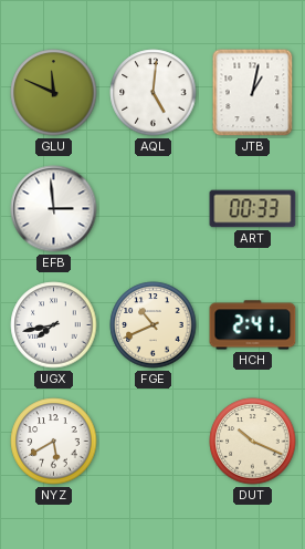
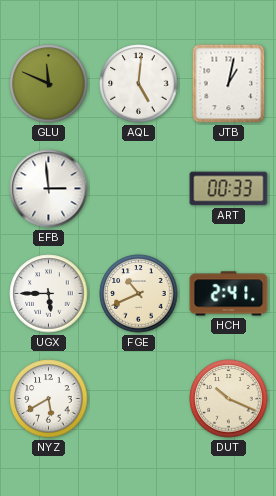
UGX: 7:43 -> 5:45
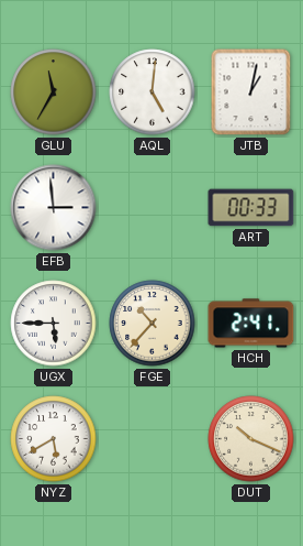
GLU: 11:49 -> 11:35
FGE: 10:41 -> 10:37
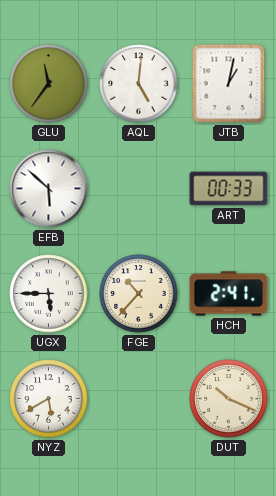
GLU: 11:35 -> 11:36
EFB: 2:59 -> 5:52
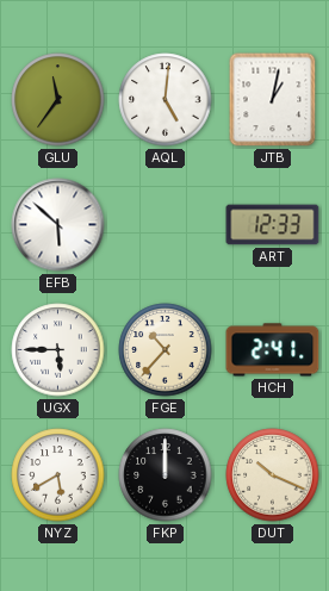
ART: 00:33 -> 12:33
FKP: none -> 12:00
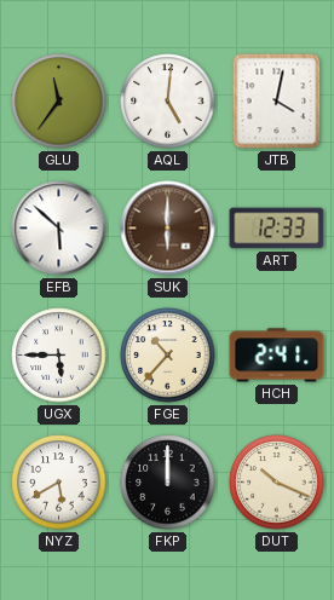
JTB: 1:02 -> 4:02
SUK: none -> 6:00
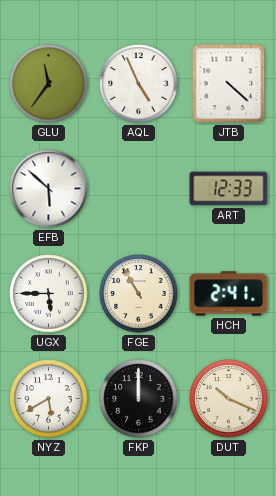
AQL: 5:01 -> 4:56
JTB: 4:02 -> 4:22
SUK: 6:00 -> none
FGE: 10:37 -> 10:55
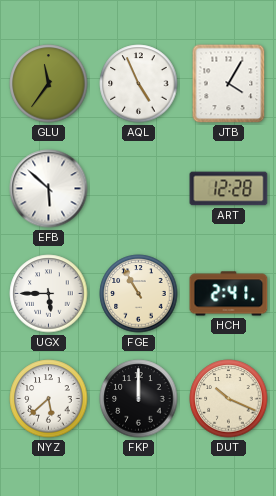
JTB: 4:22 -> 4:05
ART: 12:33 -> 12:28
NYZ: 5:40 -> 5:38
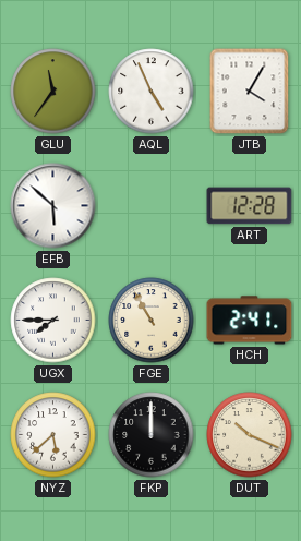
UGX: 5:45 -> 7:45
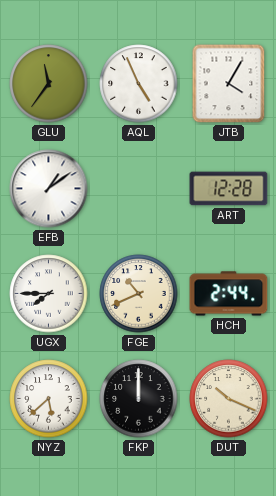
EFB: 5:52 -> 1:09
FGE: 10:55 -> 10:41
HCH: 2:41 -> 2:44
